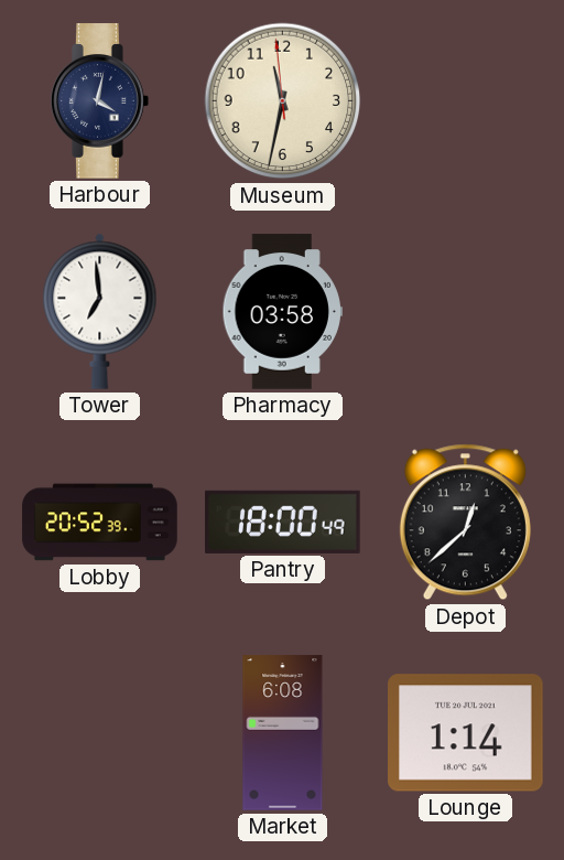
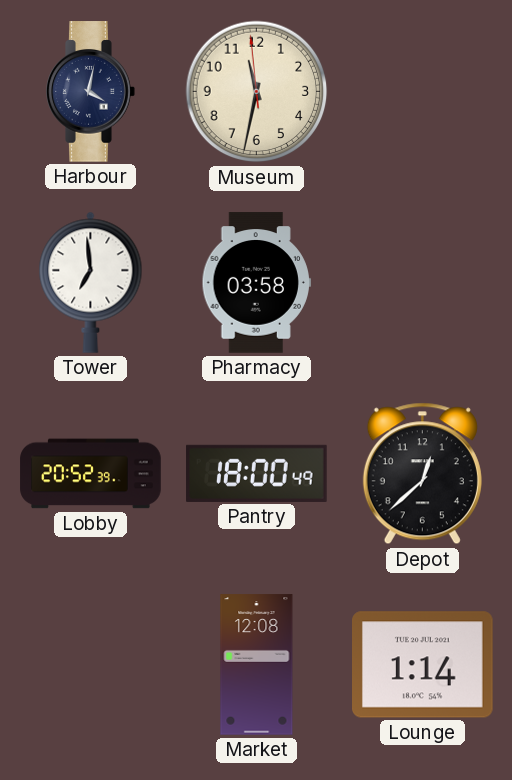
Market: 6:08 -> 12:08
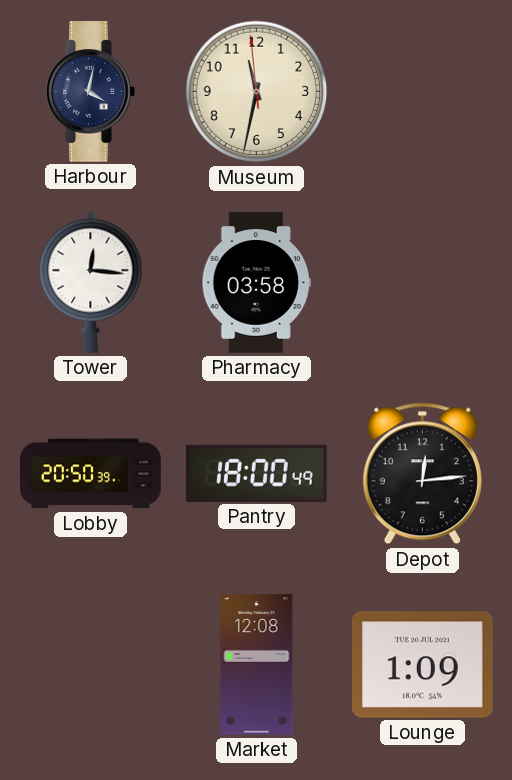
Tower: 6:59 -> 12:16
Lobby: 20:52 -> 20:50
Depot: 12:38 -> 12:14
Lounge: 1:14 -> 1:09
